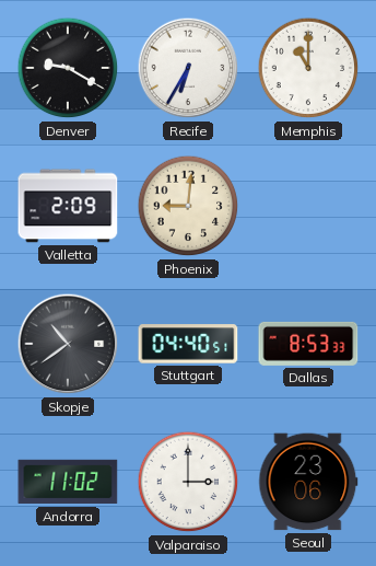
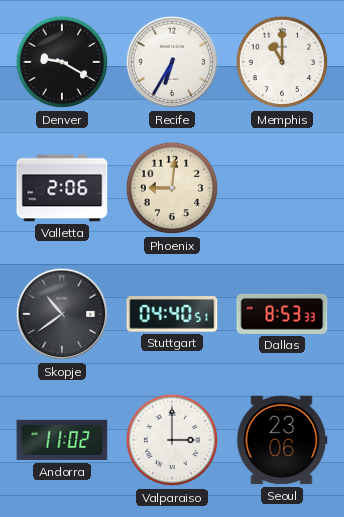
Valletta: 2:09 -> 2:06
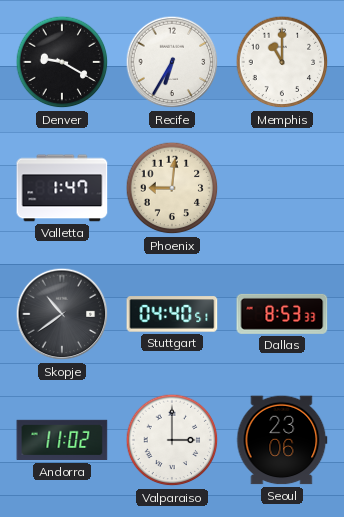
Valletta: 2:06 -> 1:47
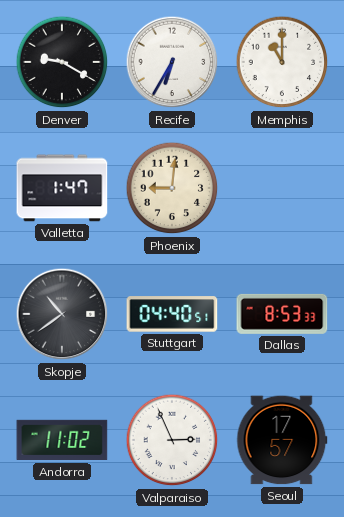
Valparaiso: 3:00 -> 2:56
Seoul: 23:06 -> 17:57
